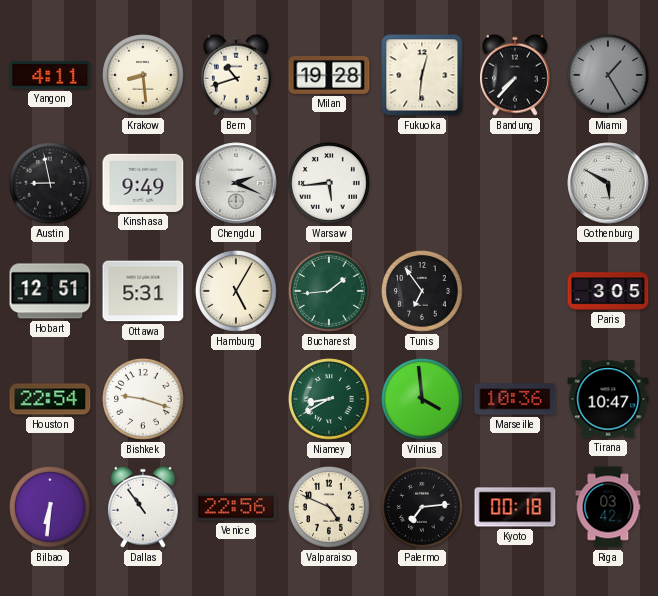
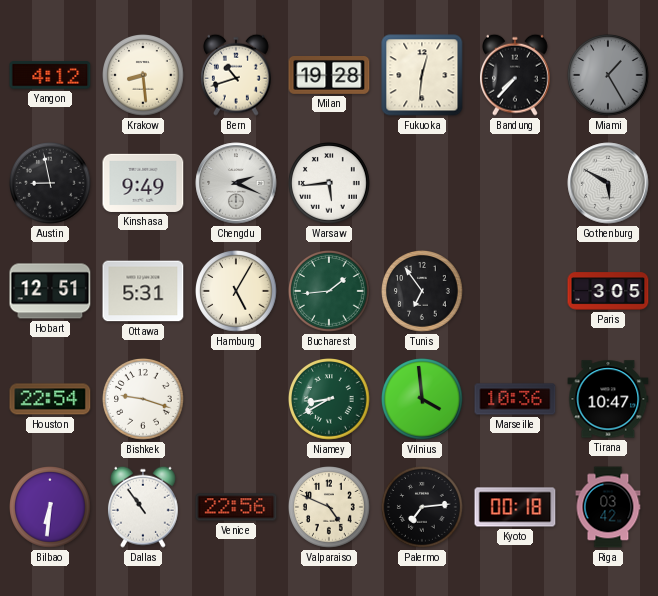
Yangon: 4:11 -> 4:12
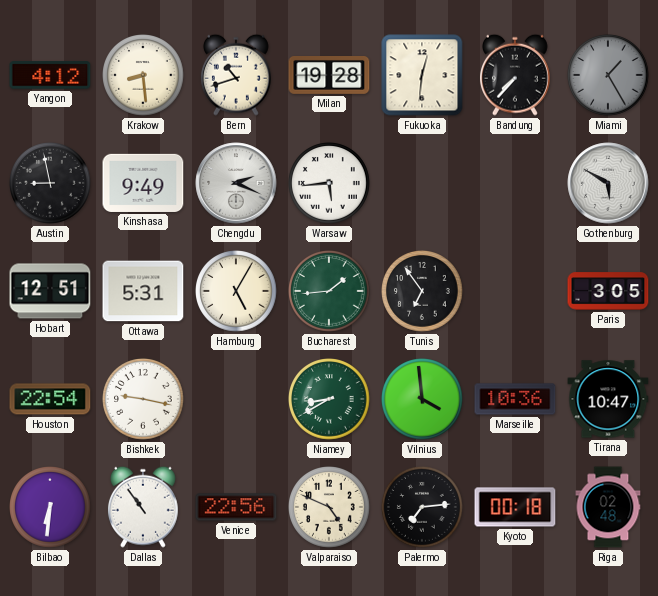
Bishkek: 9:18 -> 9:17
Riga: 03:42 -> 02:48
